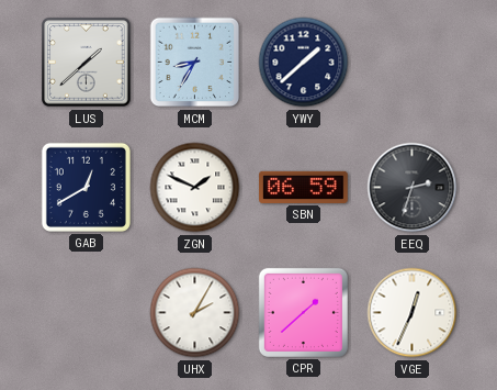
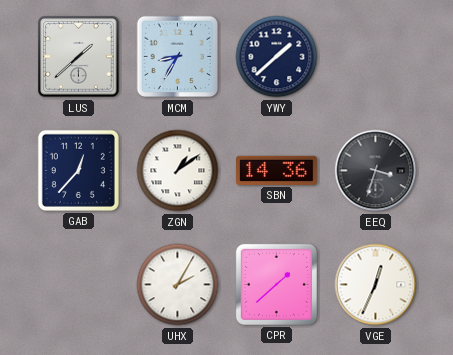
GAB: 12:40 -> 12:37
ZGN: 1:49 -> 1:09
SBN: 06:59 -> 14:36
EEQ: 2:33 -> 3:33
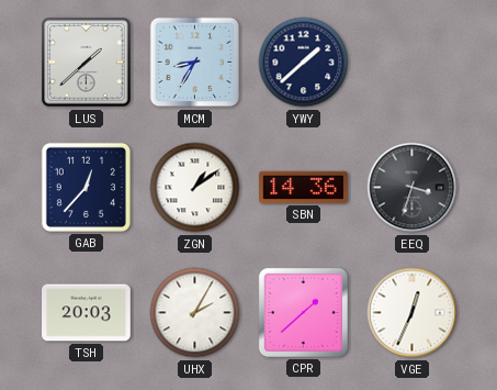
TSH: none -> 20:03
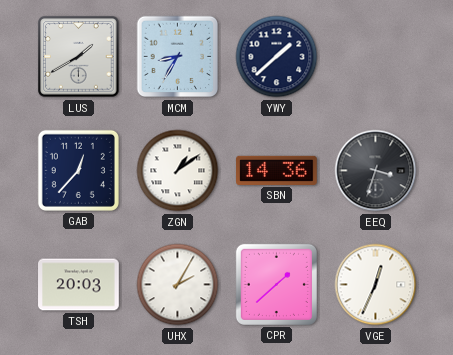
LUS: 1:38 -> 1:40
